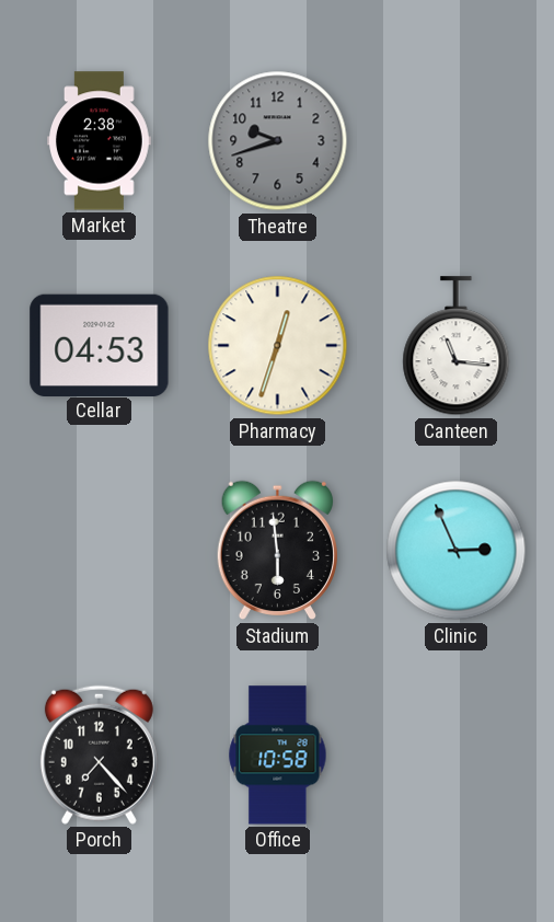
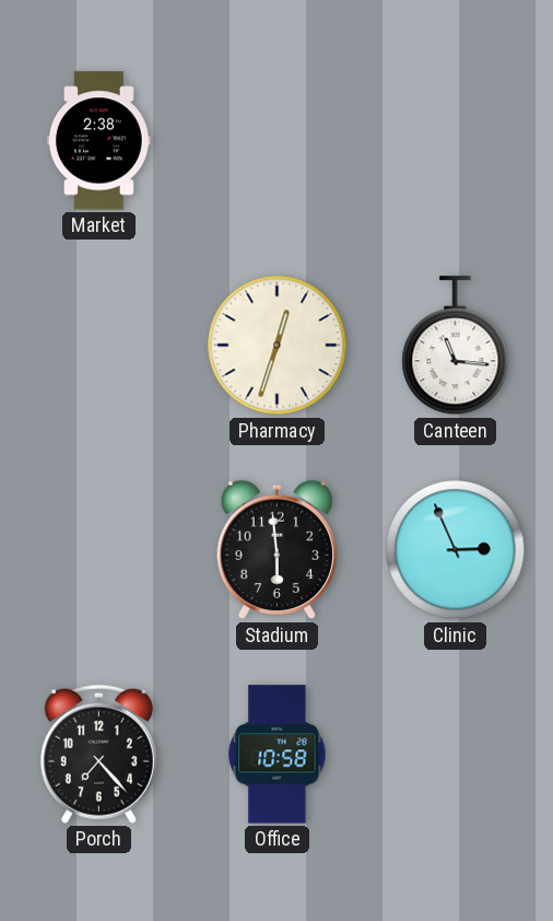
Theatre: 9:42 -> none
Cellar: 04:53 -> none
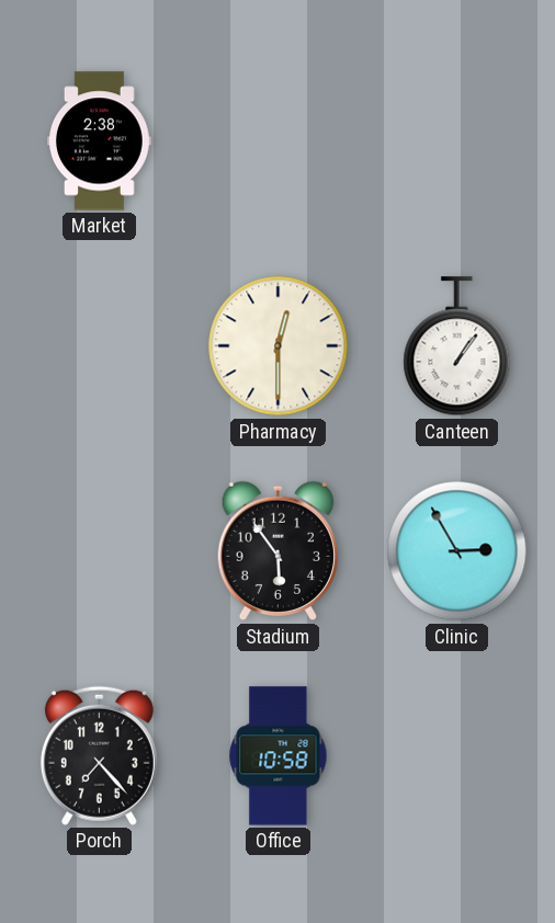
Pharmacy: 12:33 -> 12:30
Canteen: 11:16 -> 1:06
Stadium: 5:59 -> 5:54
Clinic: 2:56 -> 2:55
